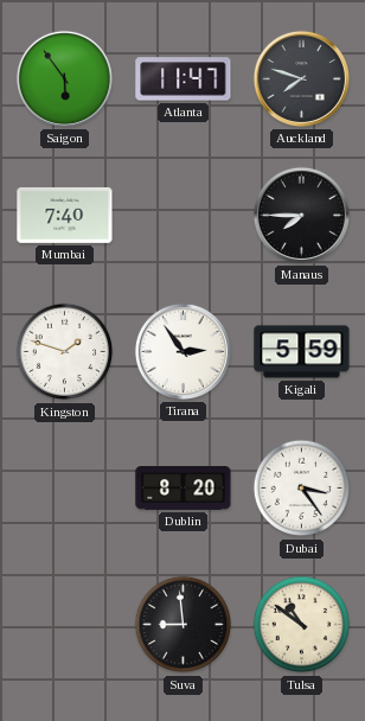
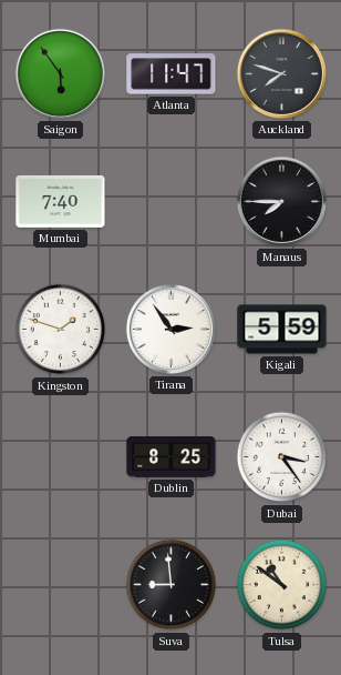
Dublin: 8:20 -> 8:25
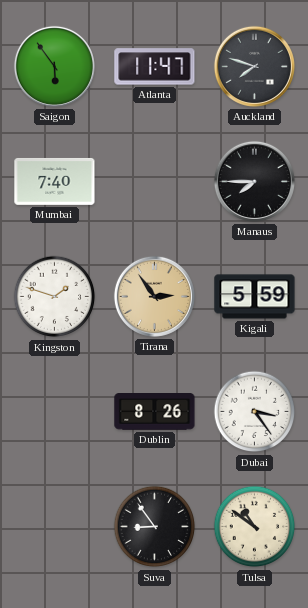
Tirana dial: white -> champagne
Dublin: 8:25 -> 8:26
Suva: 8:59 -> 8:54
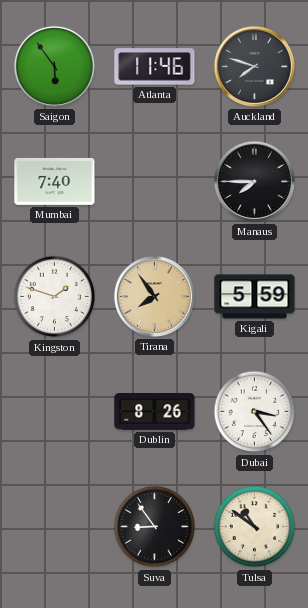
Atlanta: 11:47 -> 11:46
Tirana: 2:54 -> 7:54
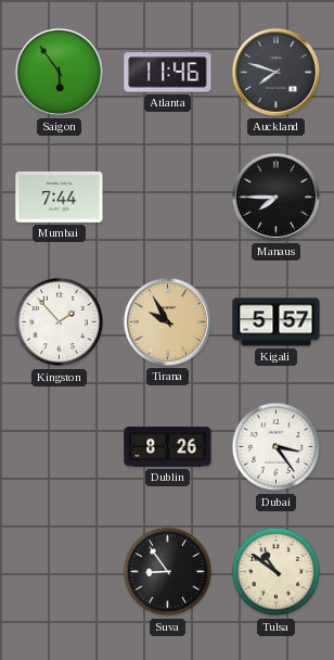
Mumbai: 7:40 -> 7:44
Kingston: 1:48 -> 1:53
Tirana: 7:54 -> 9:55
Kigali: 5:59 -> 5:57
